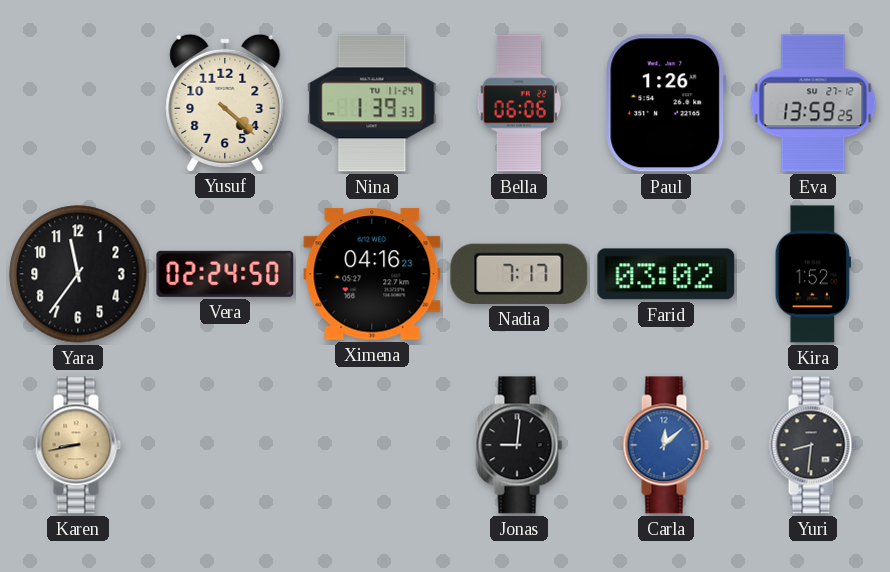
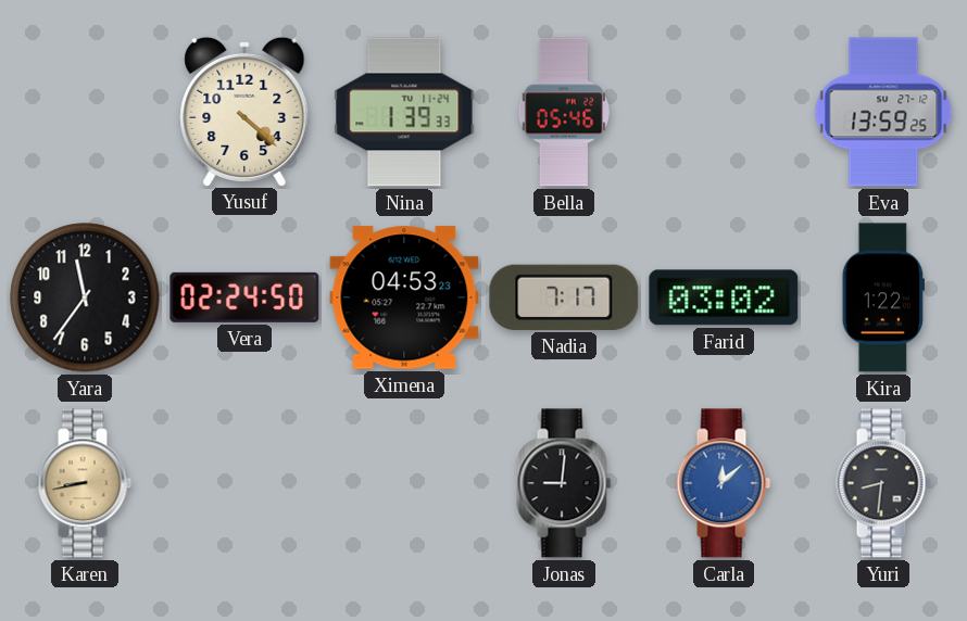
Bella: 06:06 -> 05:46
Paul: 1:26 -> none
Ximena: 04:16 -> 04:53
Kira: 1:52 -> 1:22
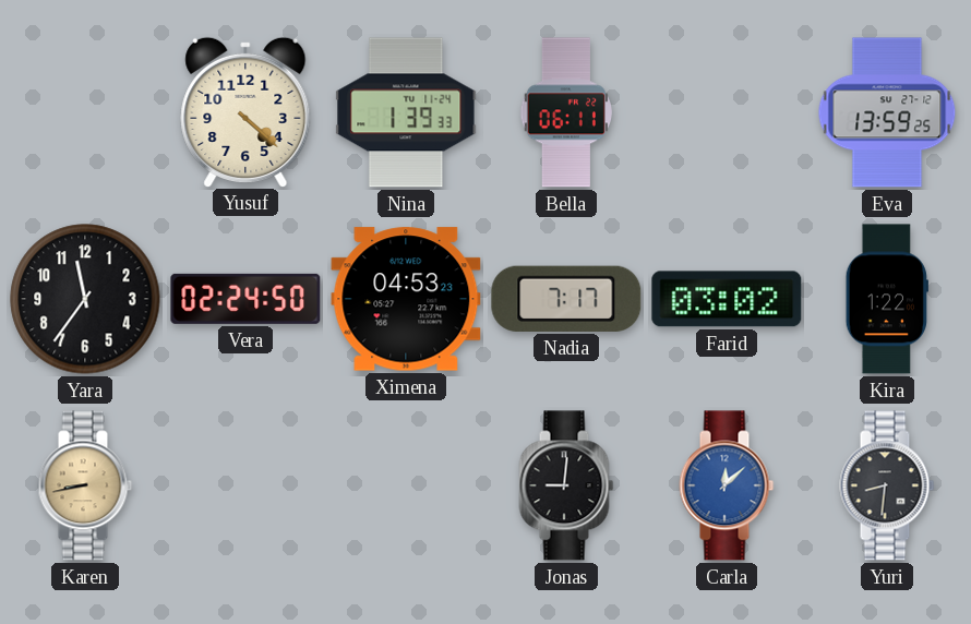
Bella: 05:46 -> 06:11
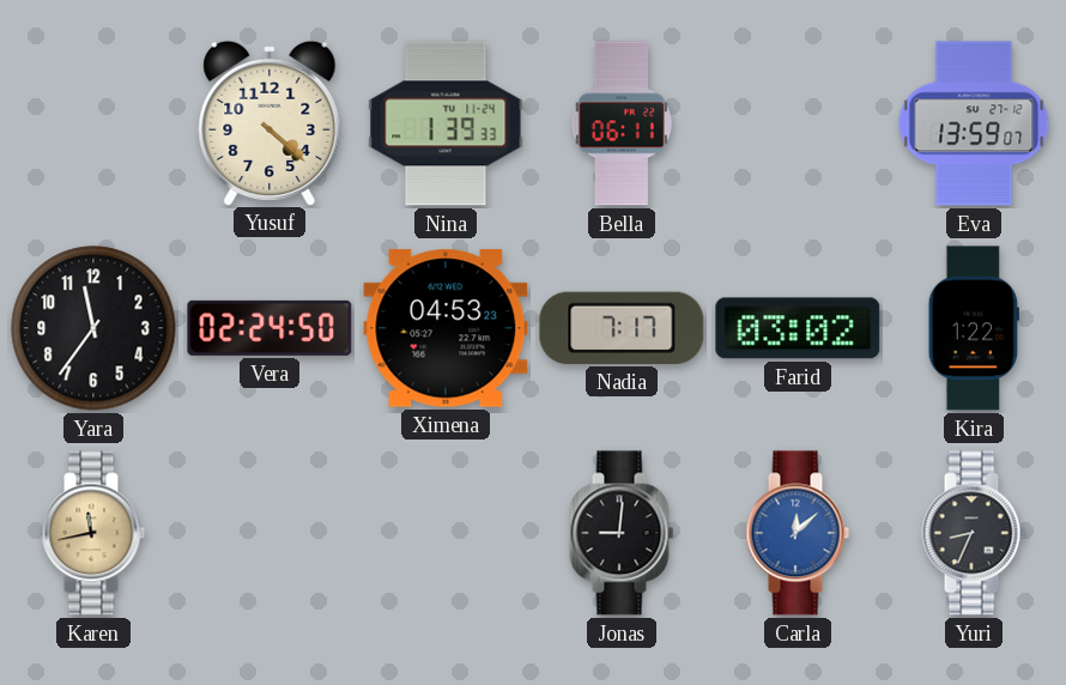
Eva: 13:59:25 -> 13:59:07
Karen: 8:43 -> 11:43
Yuri: 8:31 -> 8:34
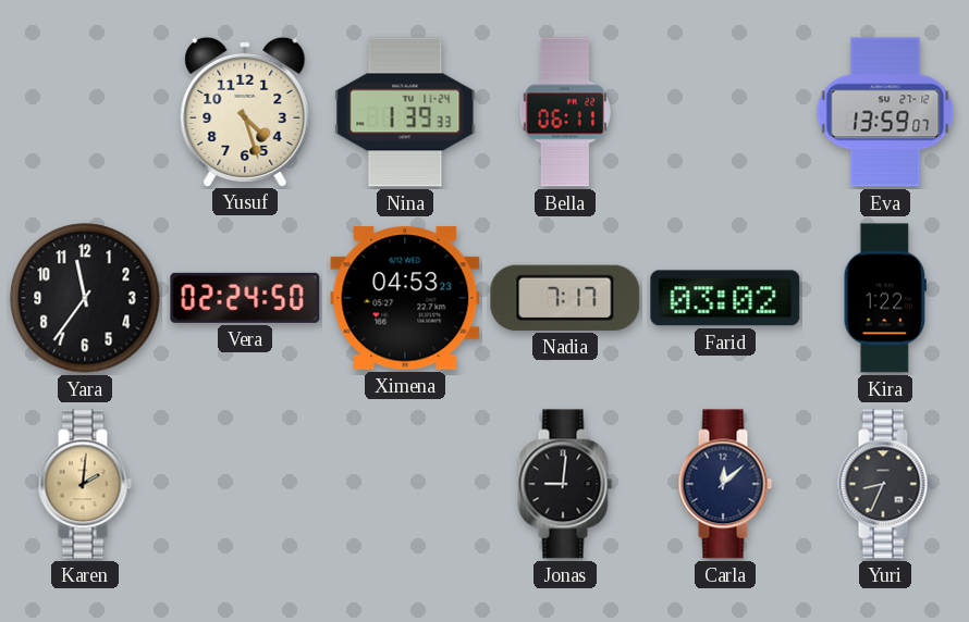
Yusuf: 4:22 -> 4:27
Karen: 11:43 -> 2:01
Carla dial: blue -> navy
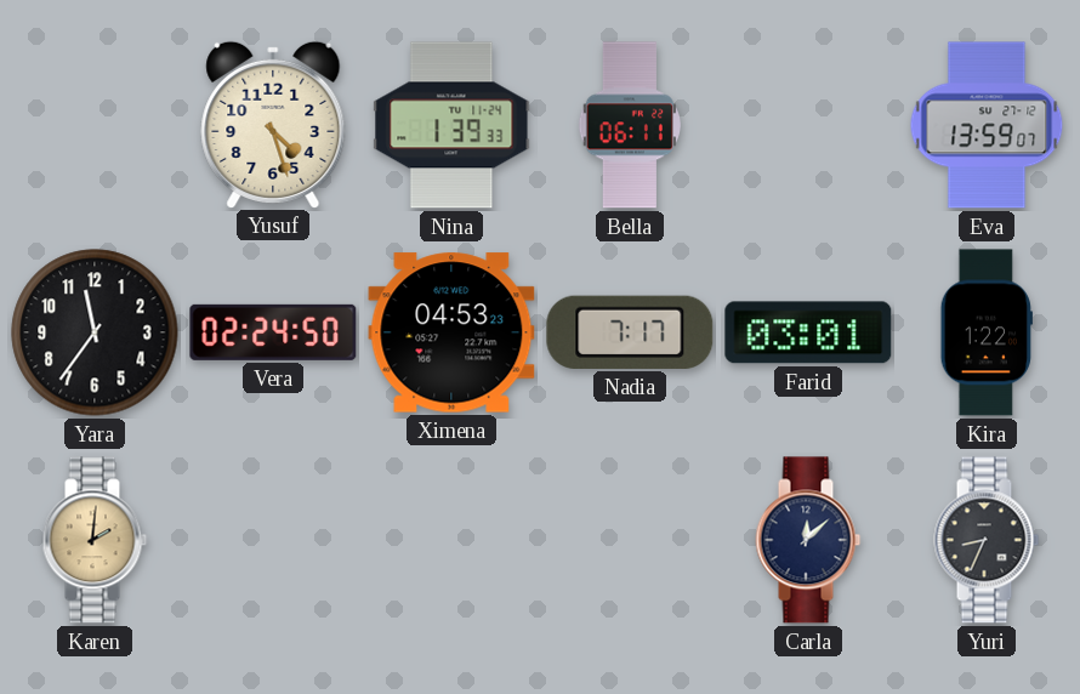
Farid: 03:02 -> 03:01
Jonas: 9:01 -> none
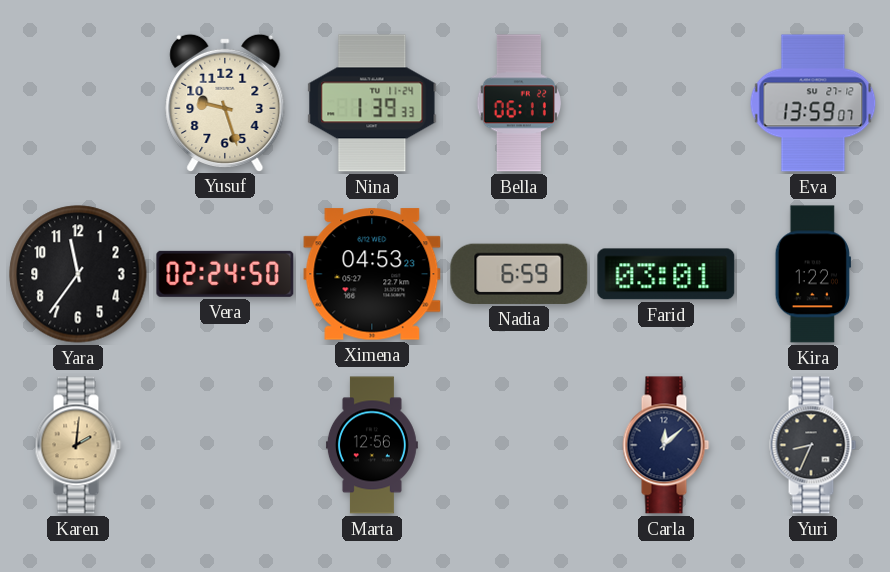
Yusuf: 4:27 -> 9:27
Nadia: 7:17 -> 6:59
Marta: none -> 12:56
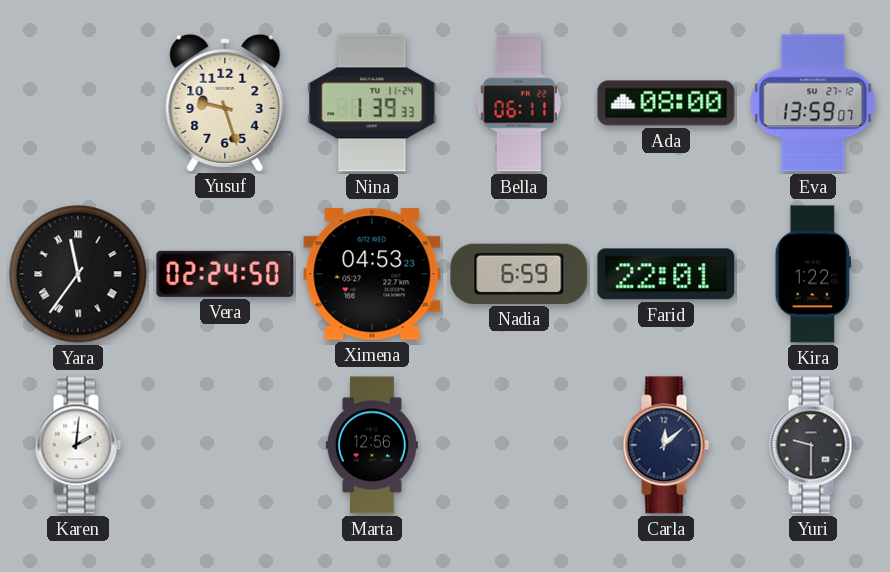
Ada: none -> 08:00
Yara numerals: Arabic -> Roman
Farid: 03:01 -> 22:01
Karen dial: champagne -> white
Yuri: 8:34 -> 9:30
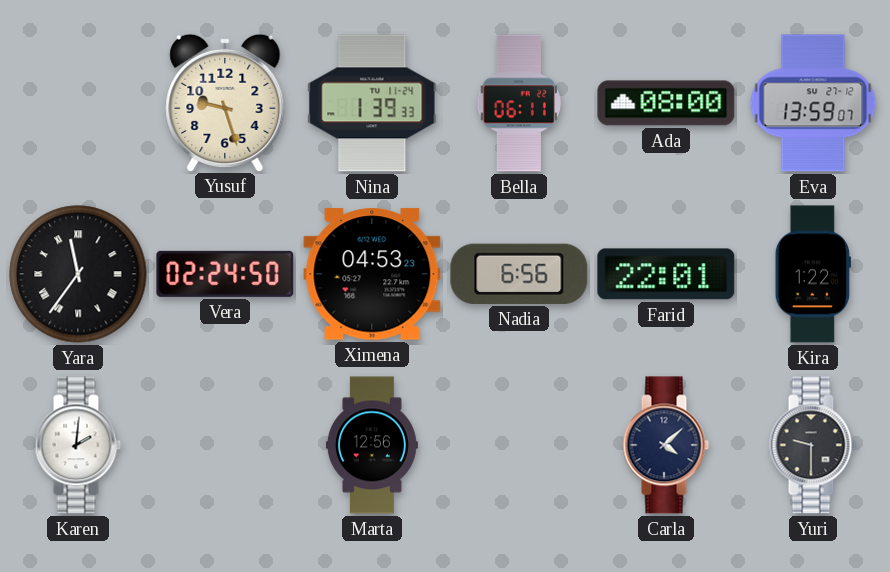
Nadia: 6:59 -> 6:56
Carla: 12:08 -> 4:08
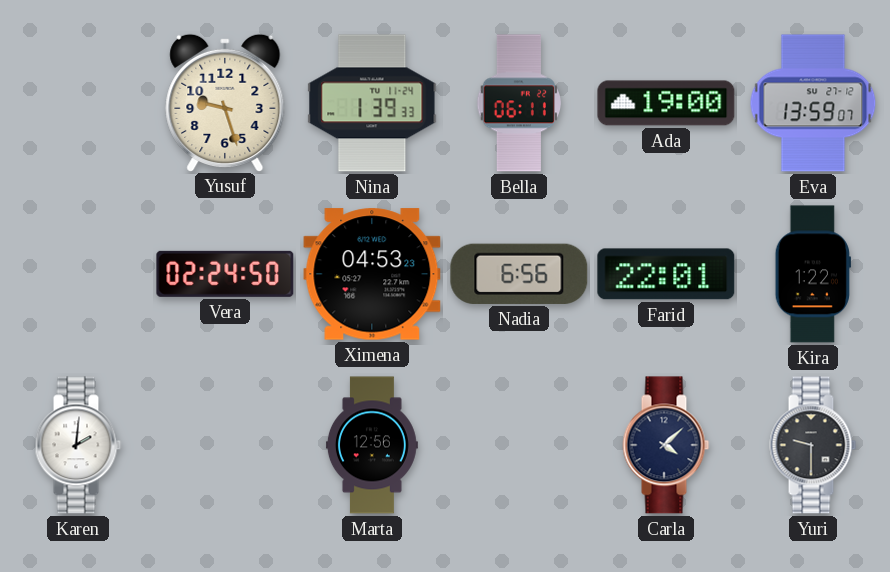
Ada: 08:00 -> 19:00
Yara: 11:36 -> none
